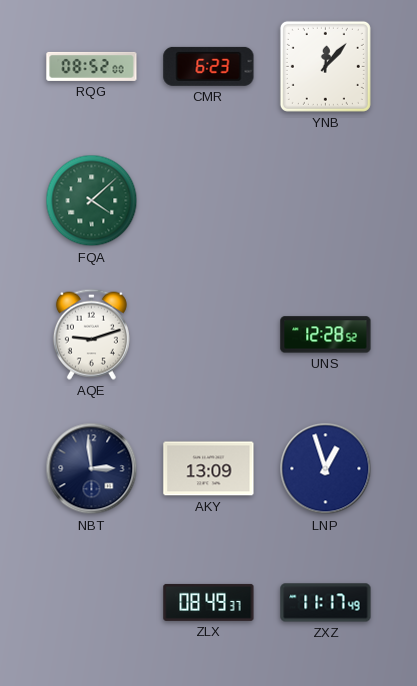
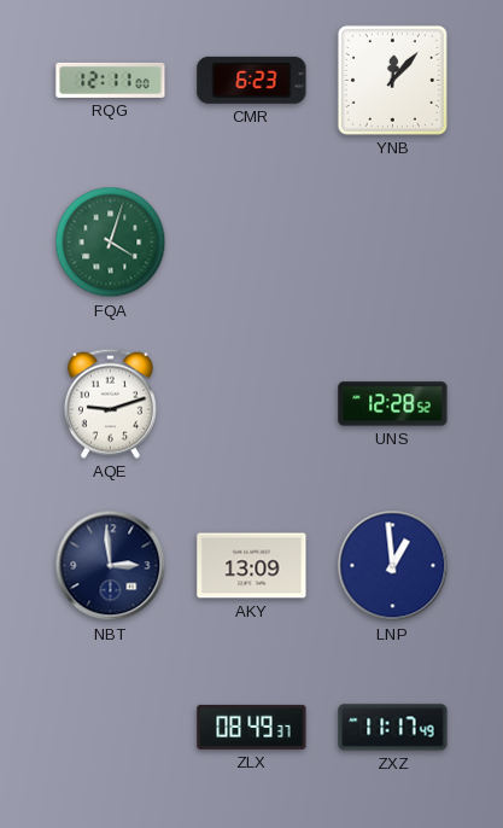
RQG: 08:52 -> 12:11
FQA: 4:08 -> 4:03
LNP: 12:57 -> 12:59
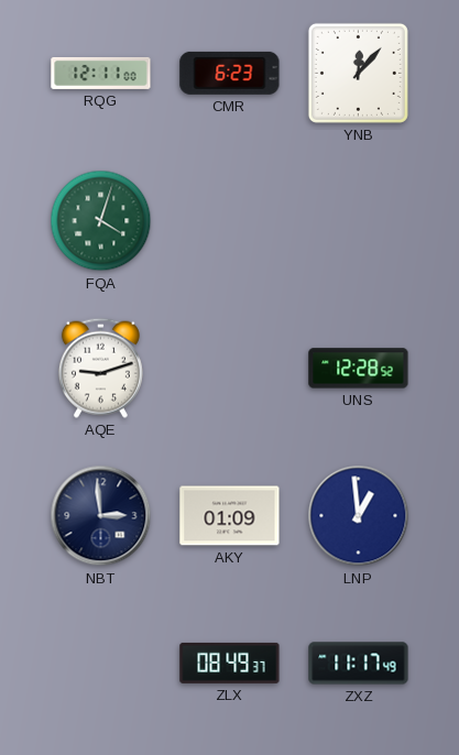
AKY: 13:09 -> 01:09
